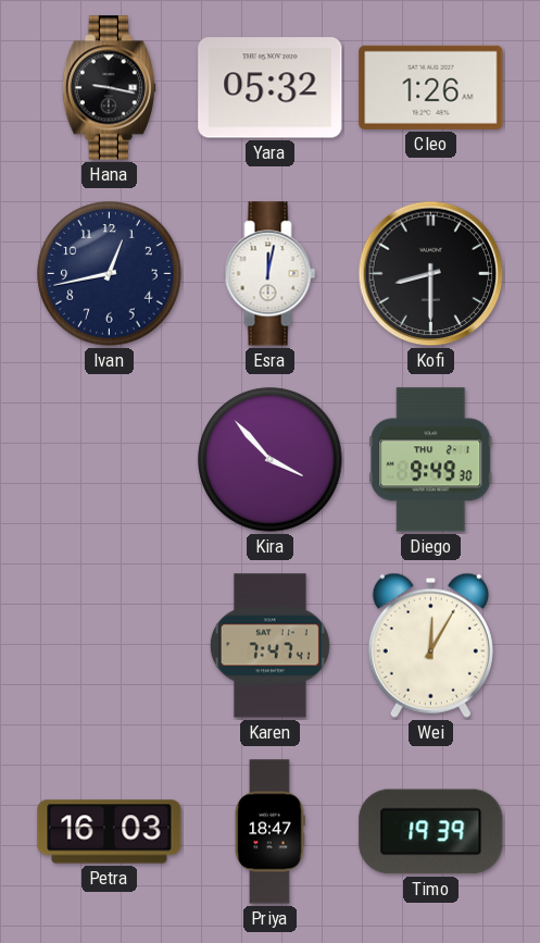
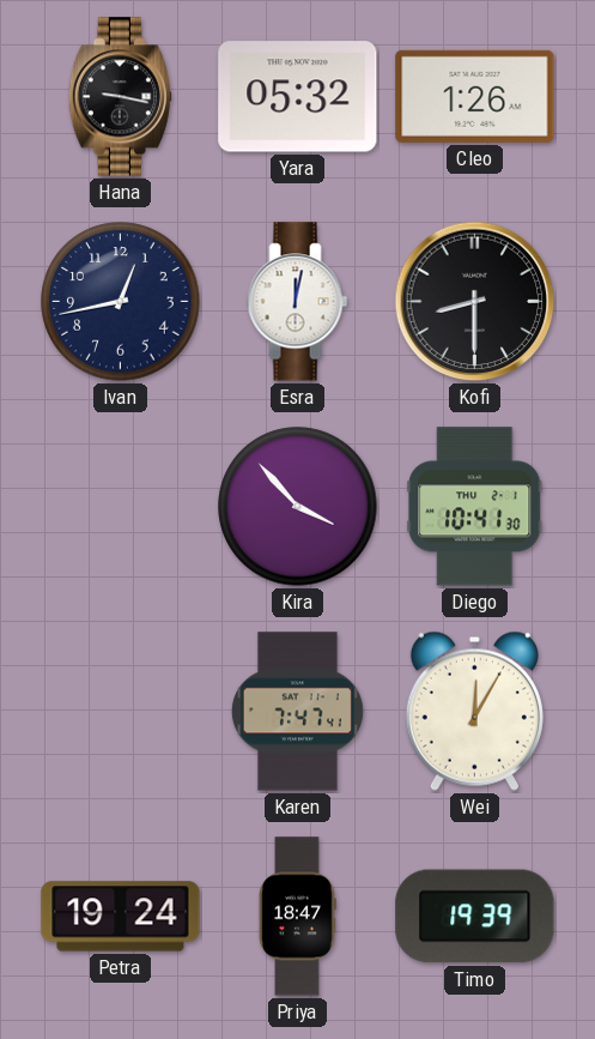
Diego: 9:49 -> 10:41
Petra: 16:03 -> 19:24
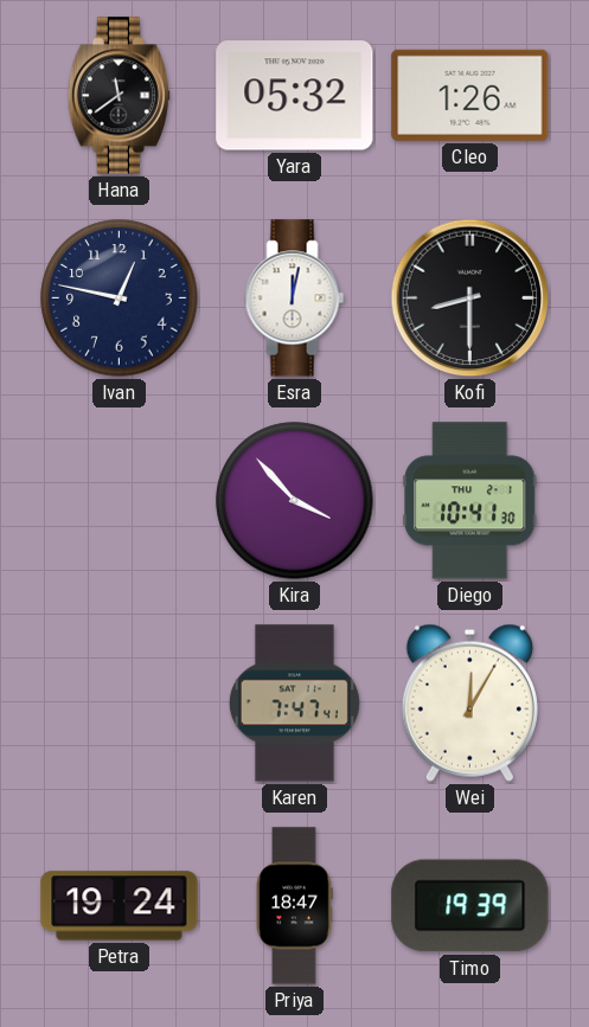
Hana: 9:17 -> 11:39
Ivan: 12:43 -> 12:47
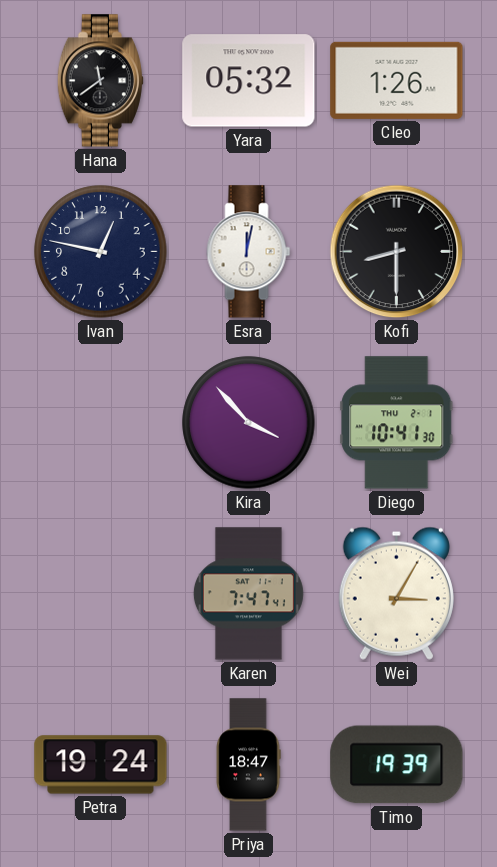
Wei: 12:05 -> 3:05
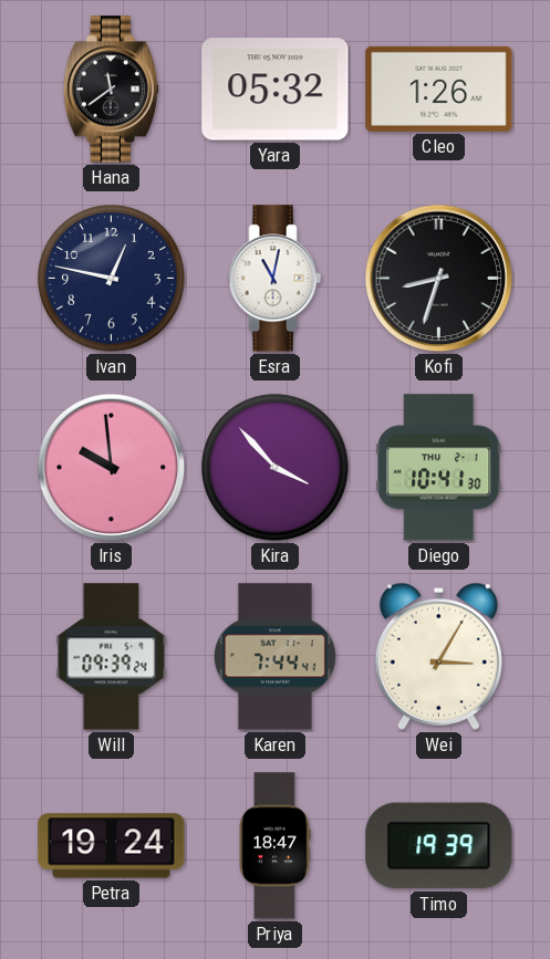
Esra: 12:02 -> 11:02
Kofi: 8:30 -> 8:33
Iris: none -> 9:59
Will: none -> 09:39
Karen: 7:47 -> 7:44
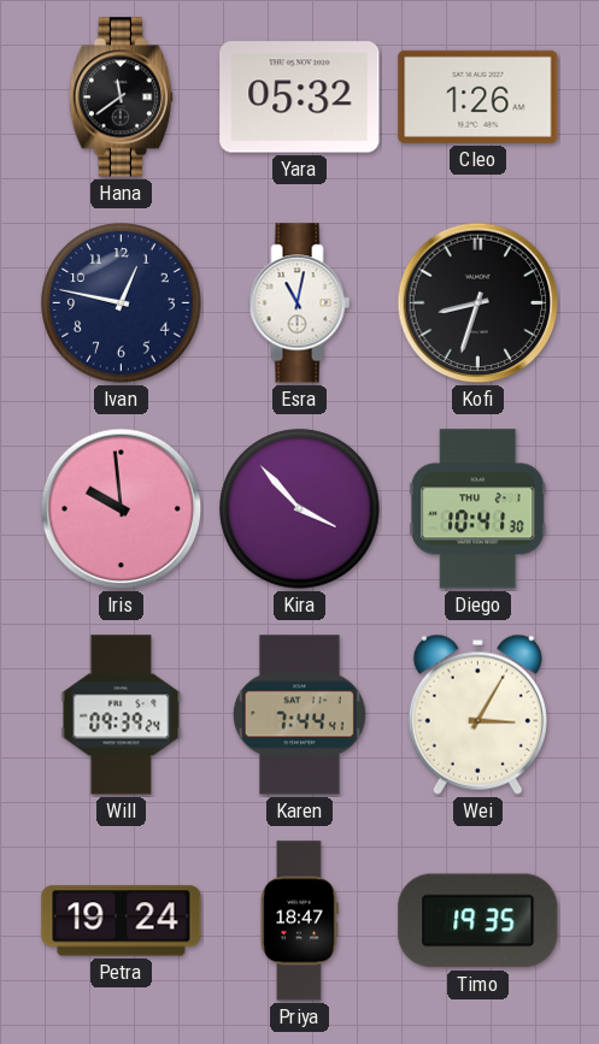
Timo: 19:39 -> 19:35
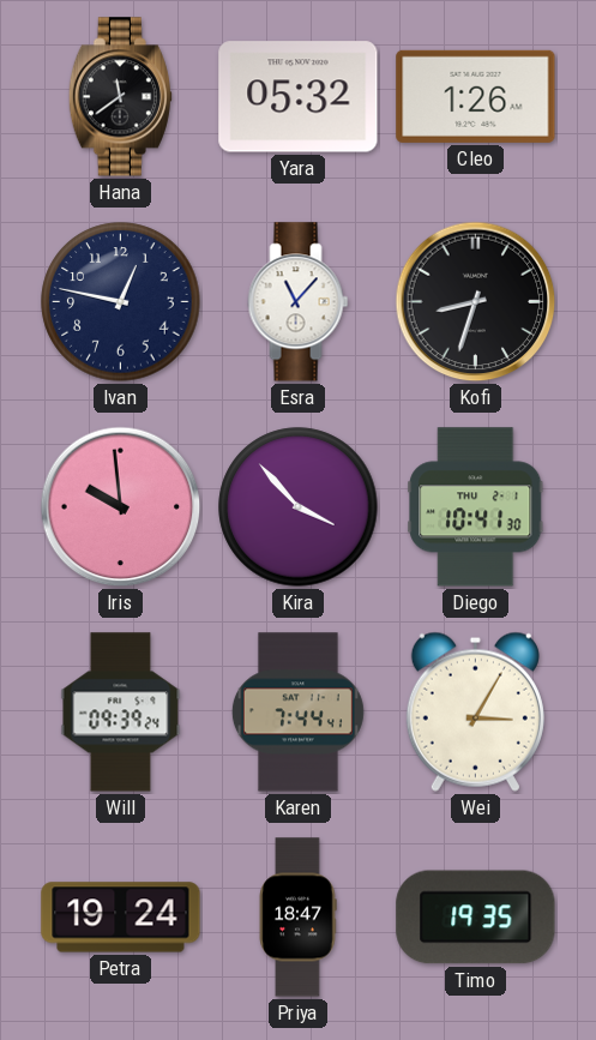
Esra: 11:02 -> 11:07
